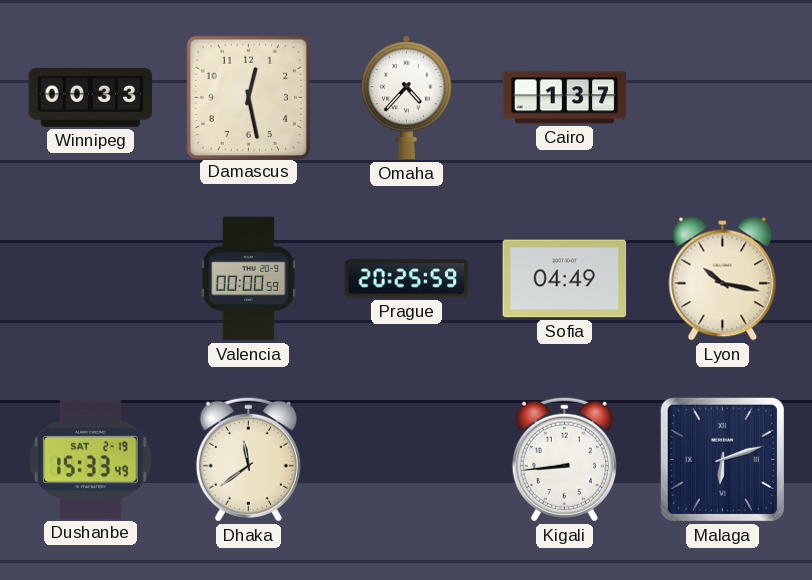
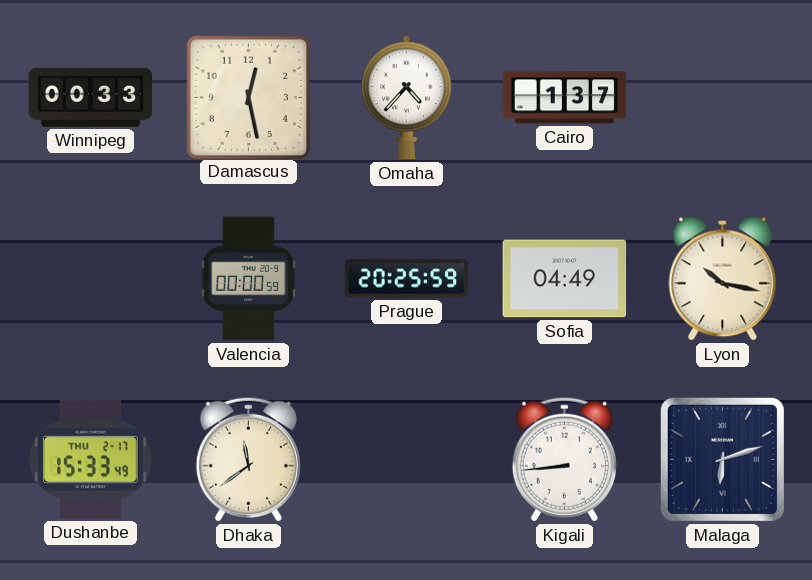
Dushanbe date: SAT 2-19 -> THU 2-17
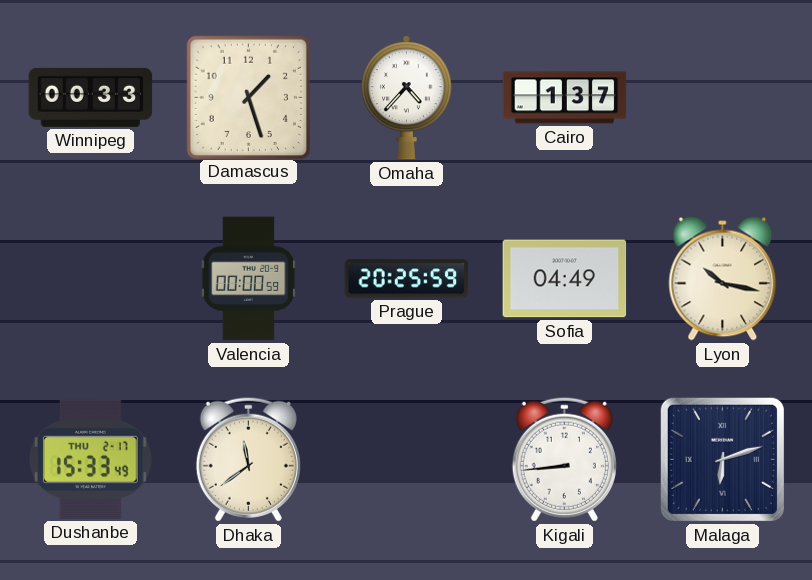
Damascus: 12:28 -> 1:27
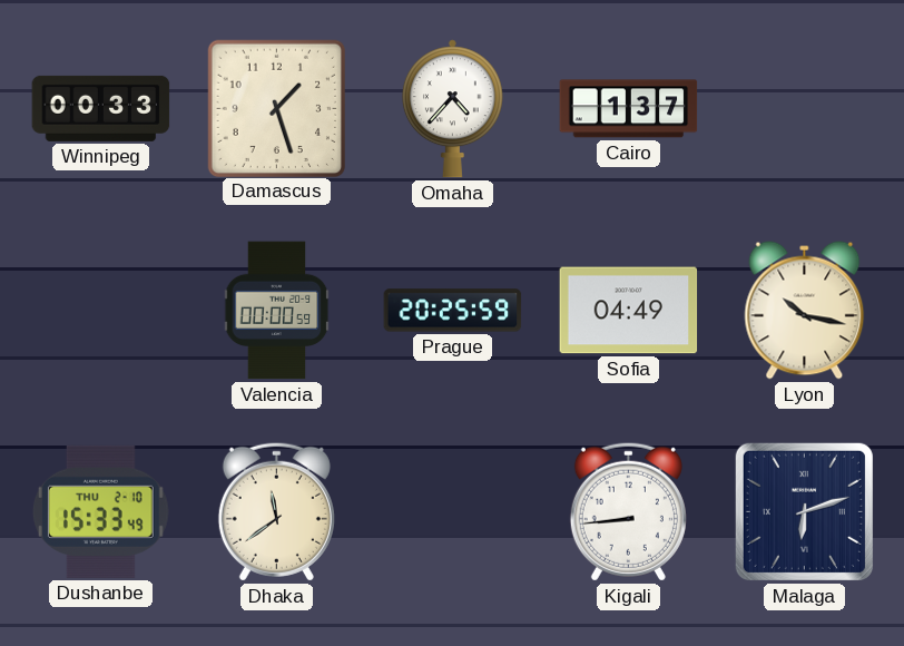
Dushanbe date: THU 2-17 -> THU 2-10
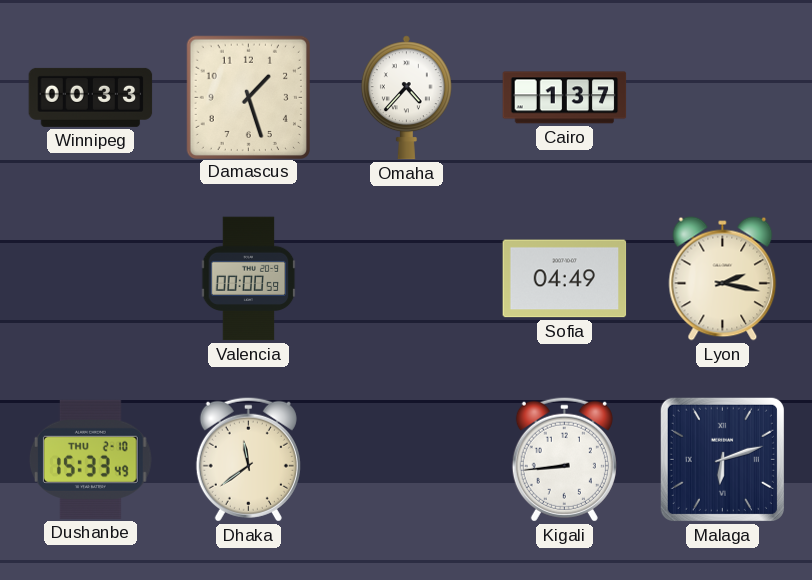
Prague: 20:25 -> none
Lyon: 10:17 -> 2:17
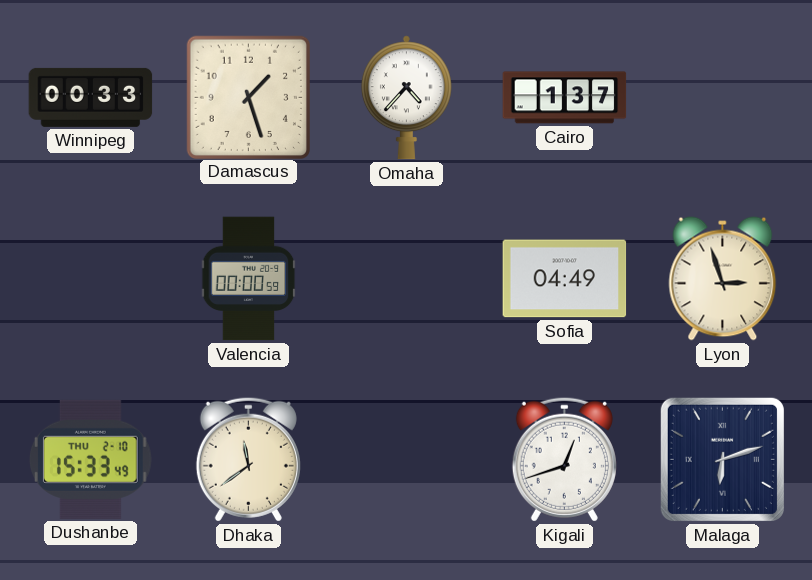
Lyon: 2:17 -> 2:57
Kigali: 8:44 -> 12:42
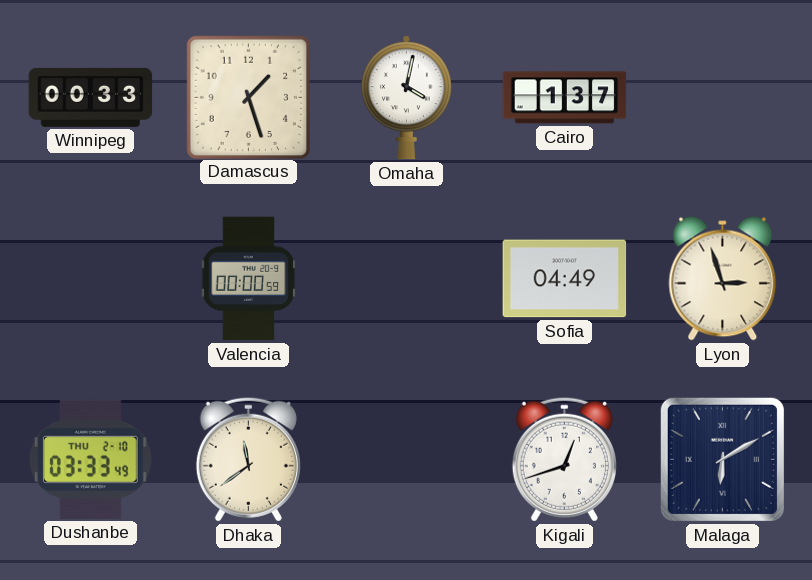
Omaha: 4:37 -> 4:02
Dushanbe: 15:33 -> 03:33
Malaga: 6:12 -> 6:10
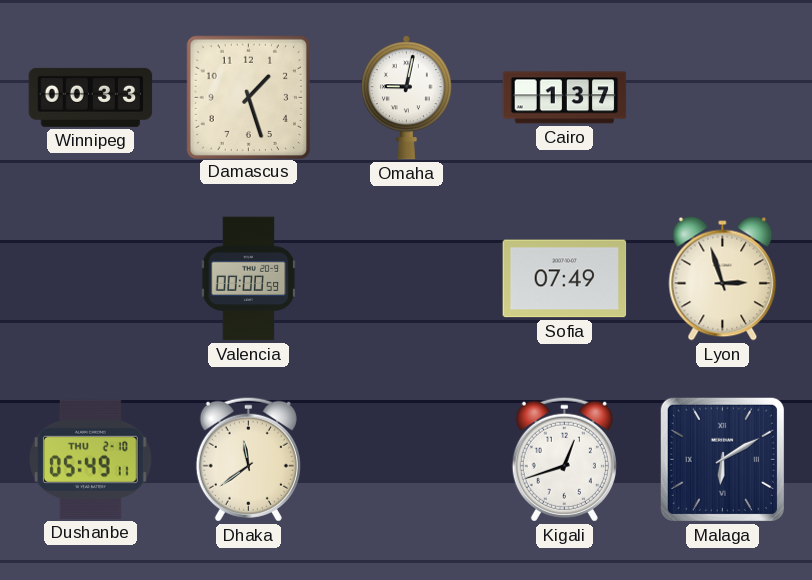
Omaha: 4:02 -> 9:02
Sofia: 04:49 -> 07:49
Dushanbe: 03:33 -> 05:49
